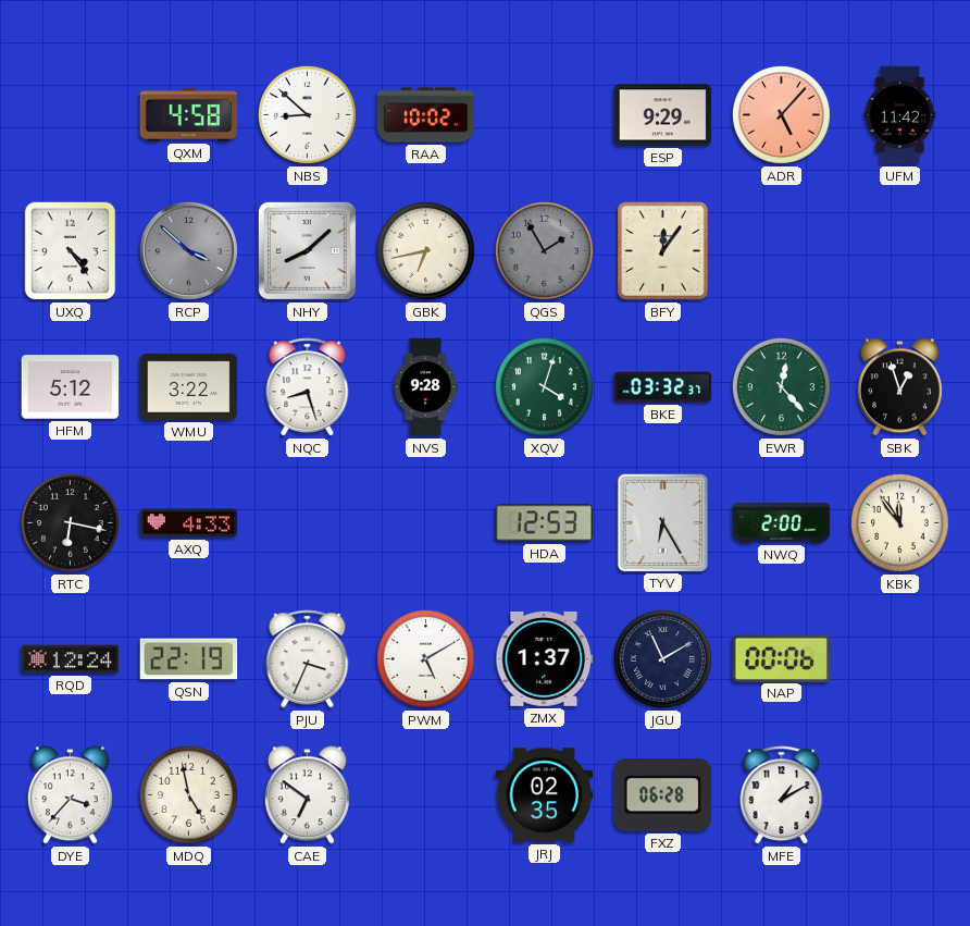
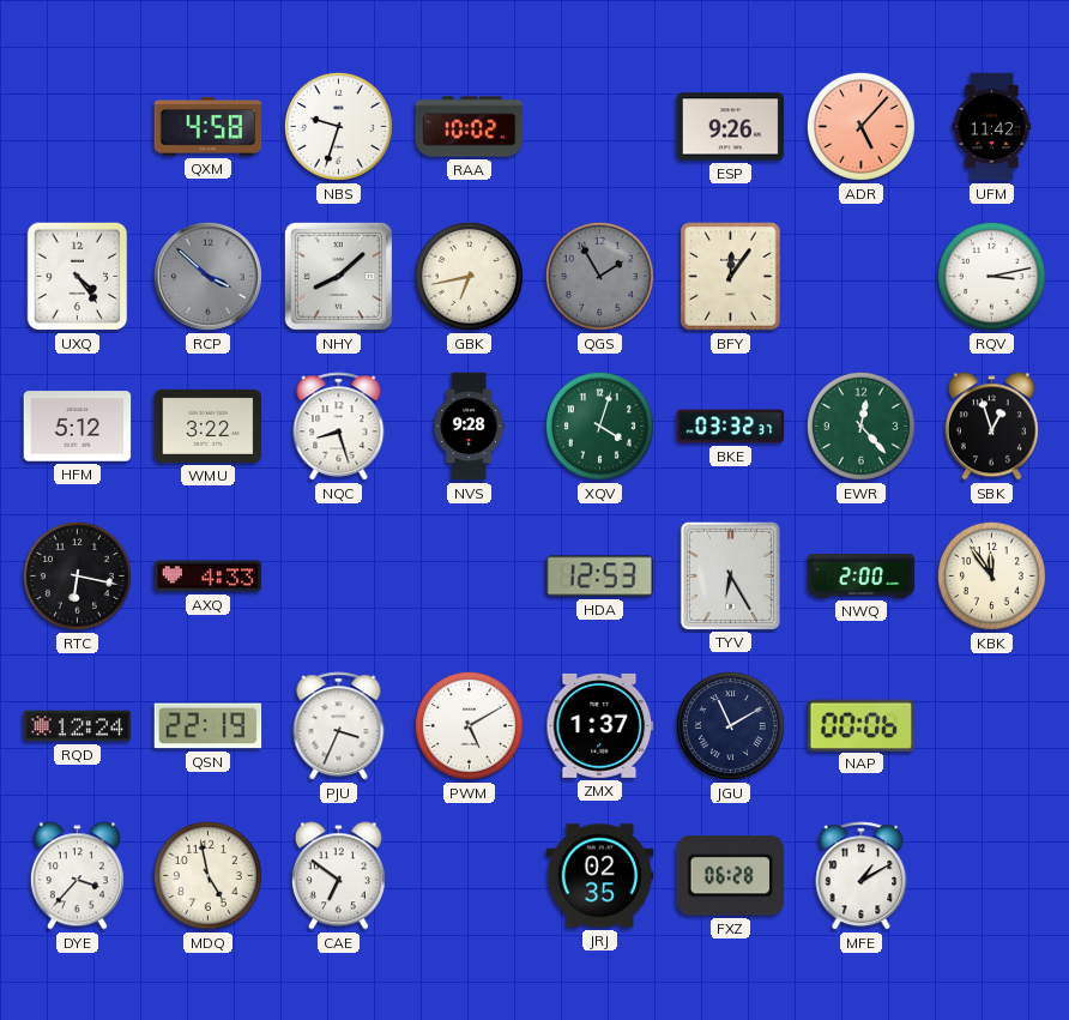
NBS: 8:52 -> 9:33
ESP: 9:29 -> 9:26
RQV: none -> 3:13
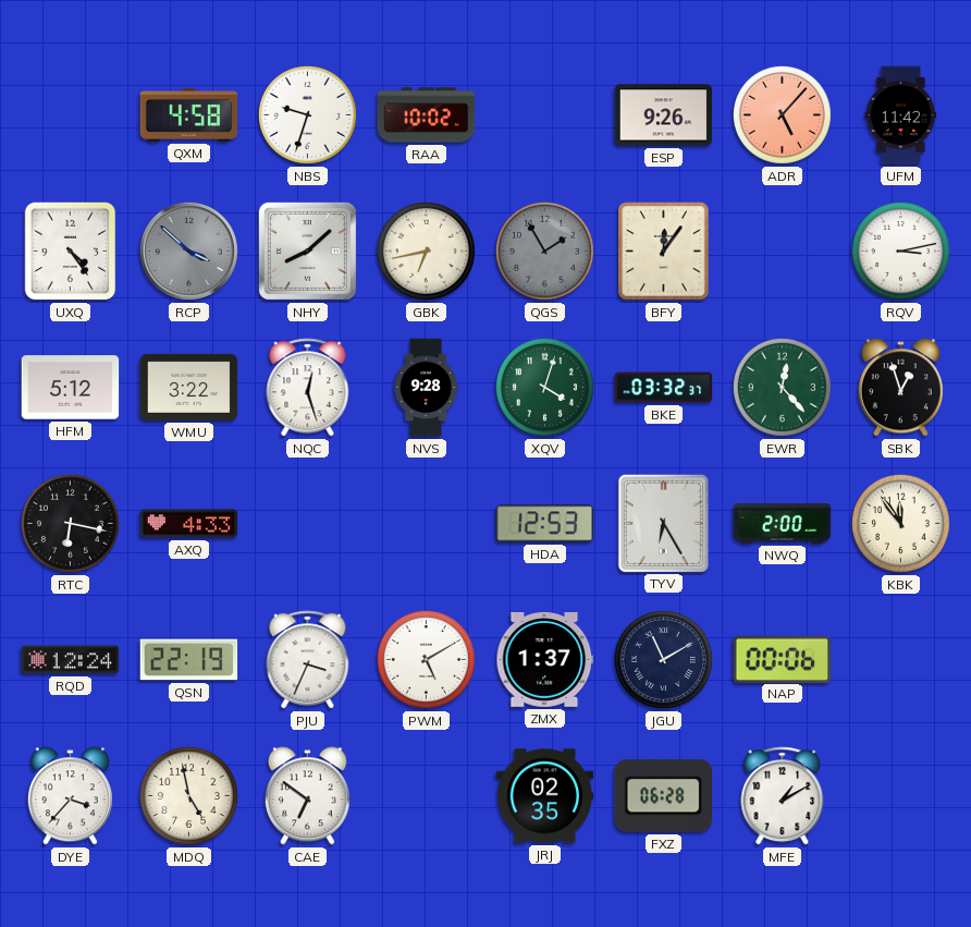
NQC: 8:27 -> 12:27
